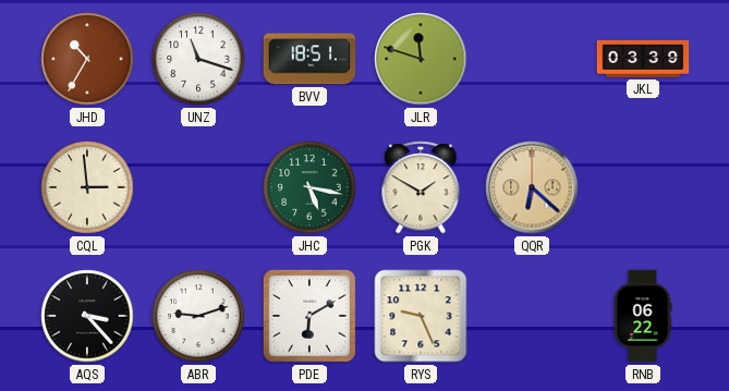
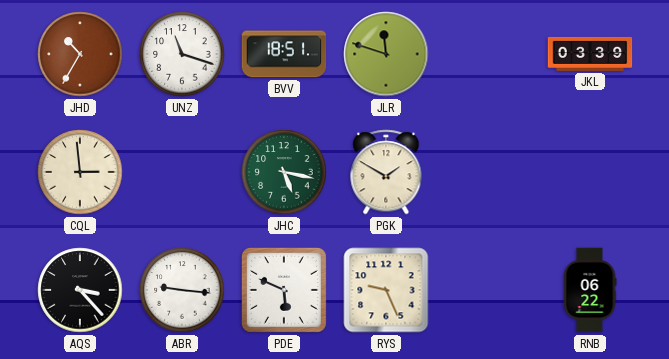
QQR: 6:22 -> none
ABR: 9:12 -> 9:16
PDE: 6:10 -> 5:49
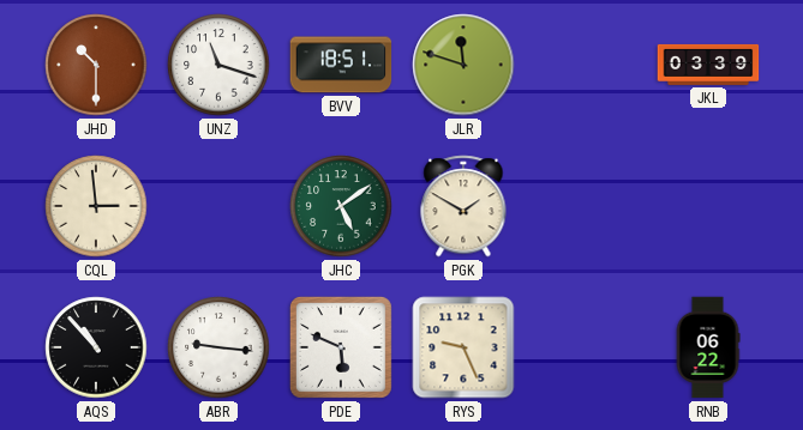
JHD: 10:35 -> 10:30
JHC: 5:17 -> 5:09
AQS: 3:23 -> 10:53
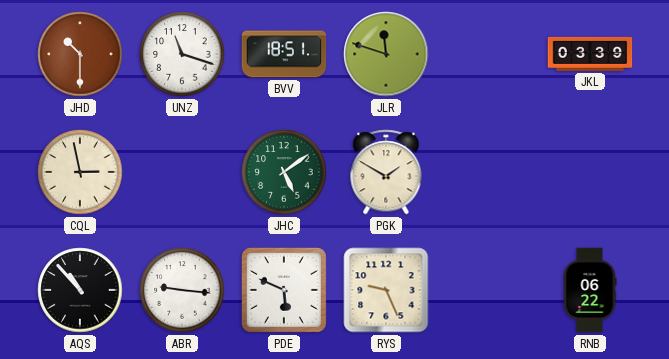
CQL: 2:59 -> 2:58
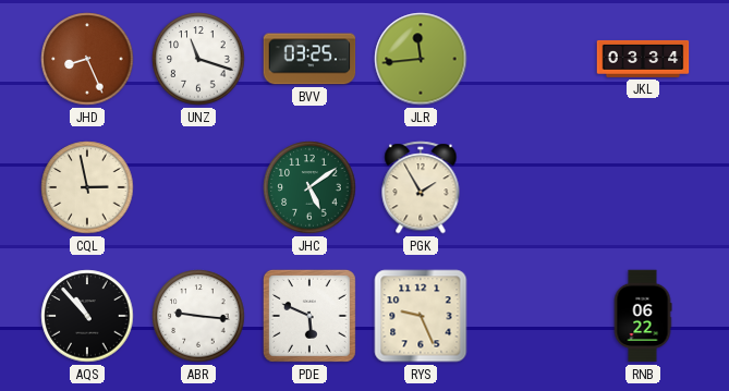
JHD: 10:30 -> 8:26
BVV: 18:51 -> 03:25
JLR: 11:48 -> 11:44
JKL: 03:39 -> 03:34
PGK: 1:50 -> 1:55
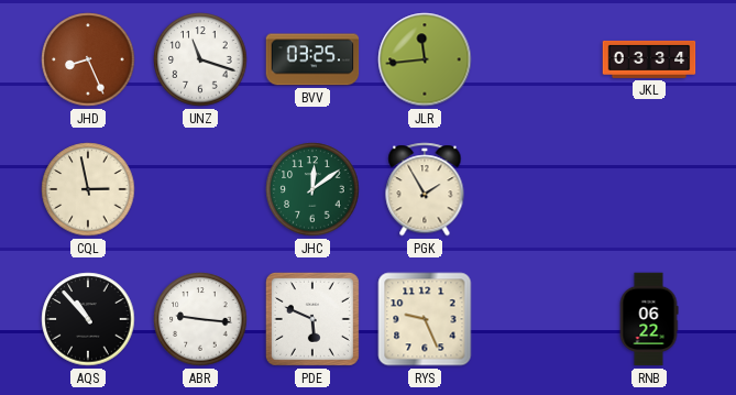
JHC: 5:09 -> 12:09
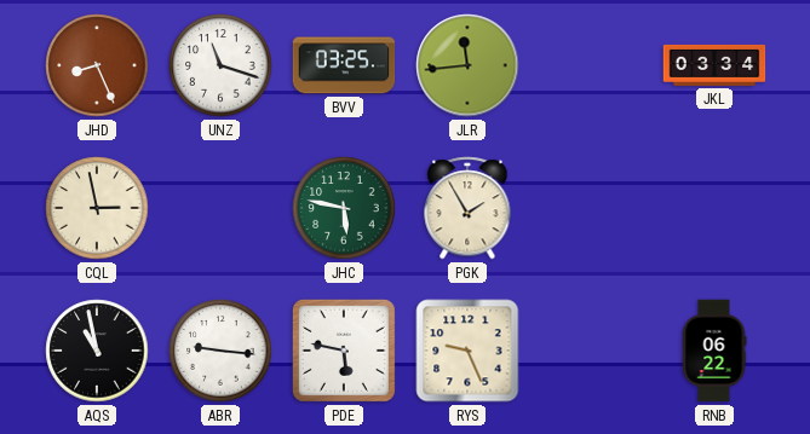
JHC: 12:09 -> 5:47
AQS: 10:53 -> 10:58
PDE: 5:49 -> 5:47
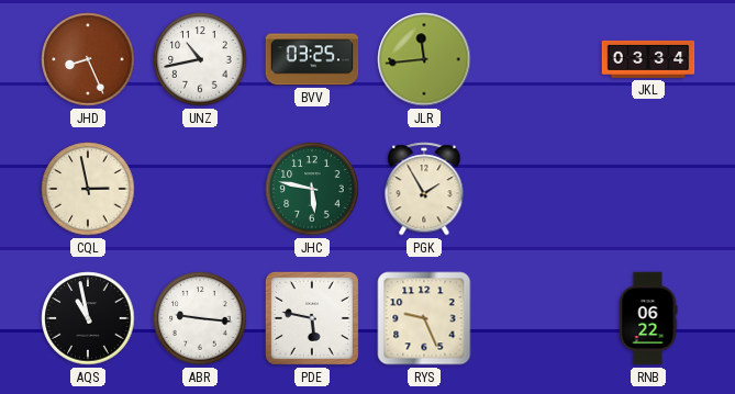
UNZ: 11:18 -> 10:43
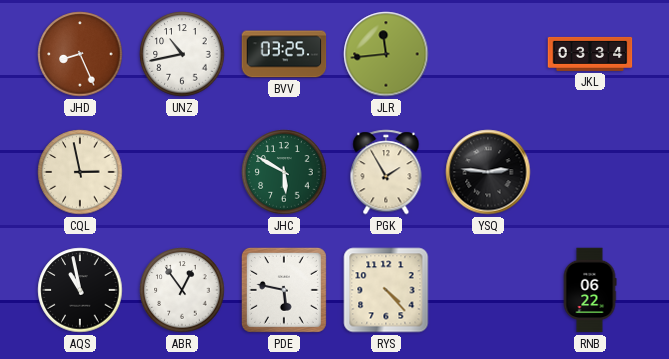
JHC: 5:47 -> 5:50
YSQ: none -> 2:46
ABR: 9:16 -> 12:54
RYS: 9:26 -> 4:23
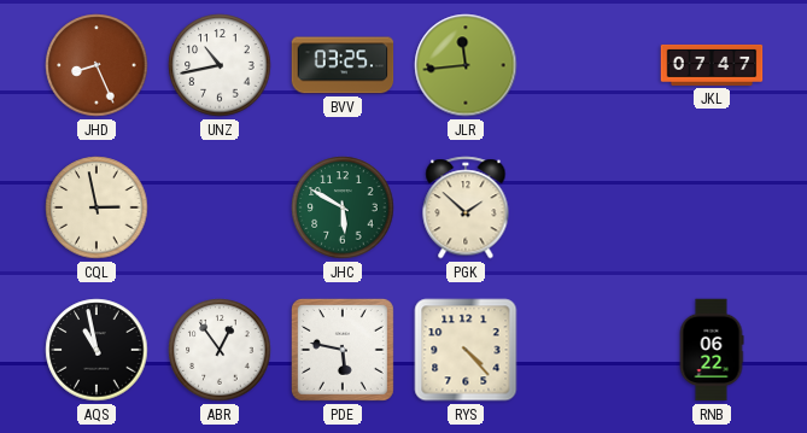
JKL: 03:34 -> 07:47
PGK: 1:55 -> 1:52
YSQ: 2:46 -> none
